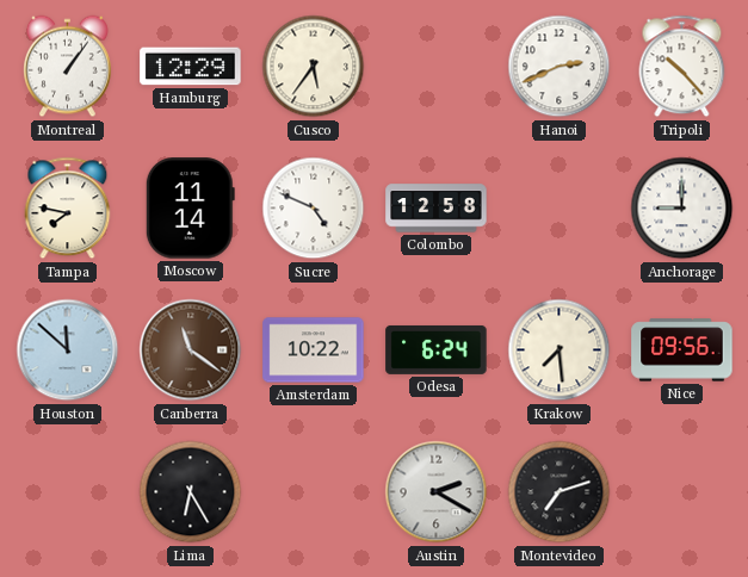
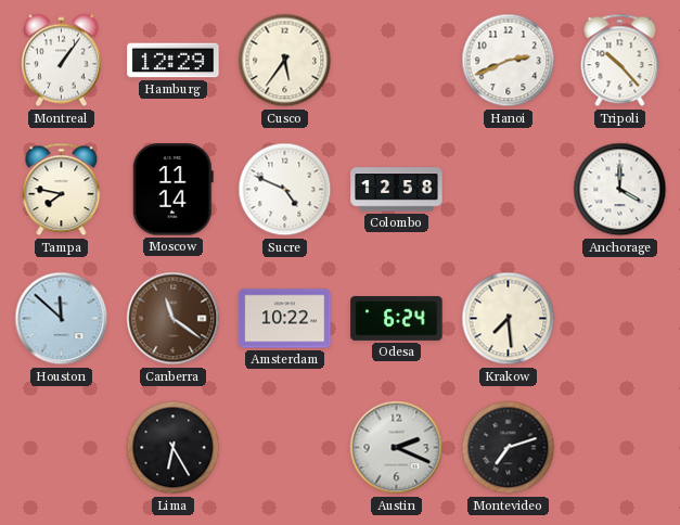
Anchorage: 9:00 -> 4:00
Nice: 09:56 -> none
Austin: 2:20 -> 2:19
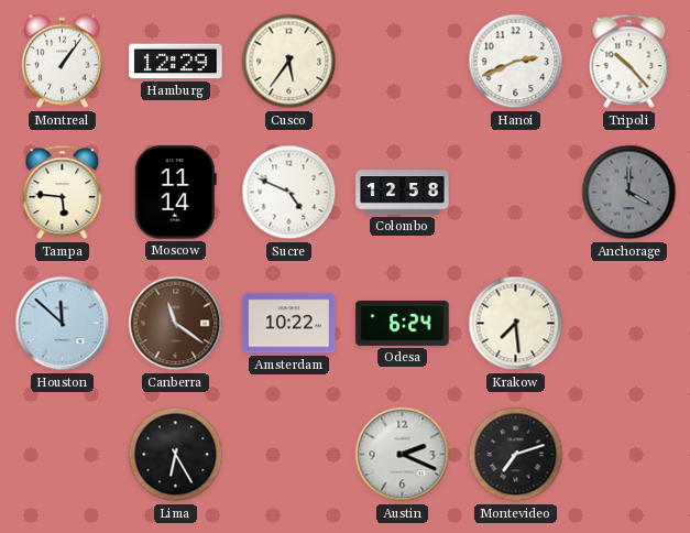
Tampa: 7:47 -> 5:46
Anchorage dial: white -> grey
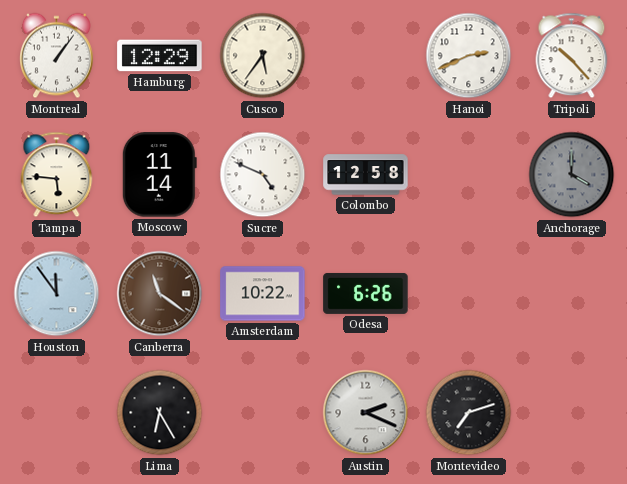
Houston: 11:52 -> 11:54
Odesa: 6:24 -> 6:26
Krakow: 7:29 -> none
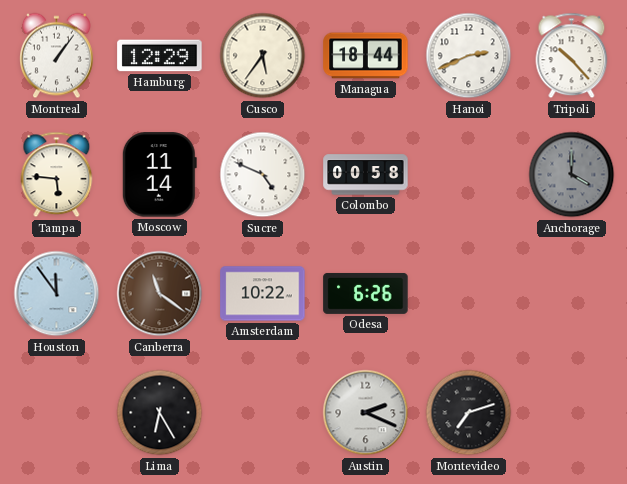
Managua: none -> 18:44
Colombo: 12:58 -> 00:58
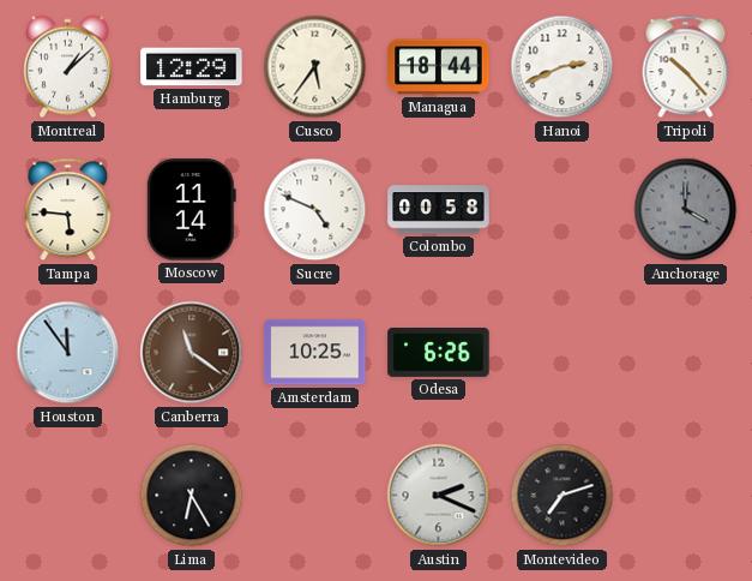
Montreal: 1:06 -> 1:08
Amsterdam: 10:22 -> 10:25
